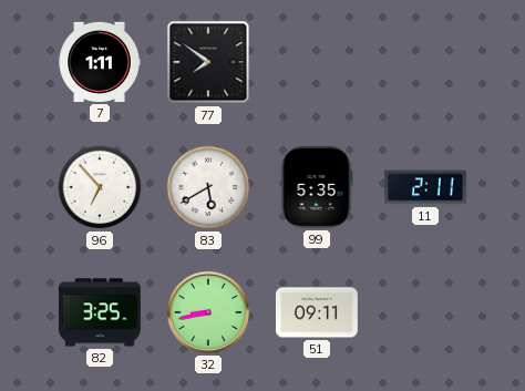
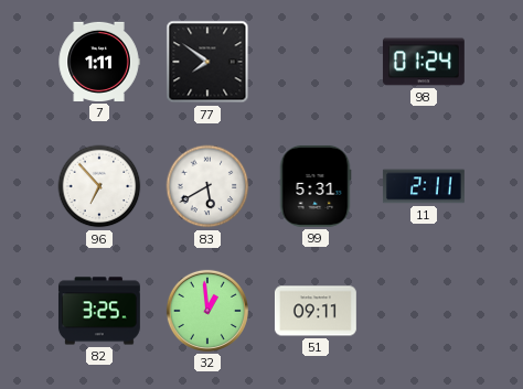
98: none -> 01:24
99: 5:35 -> 5:31
32: 8:43 -> 12:59
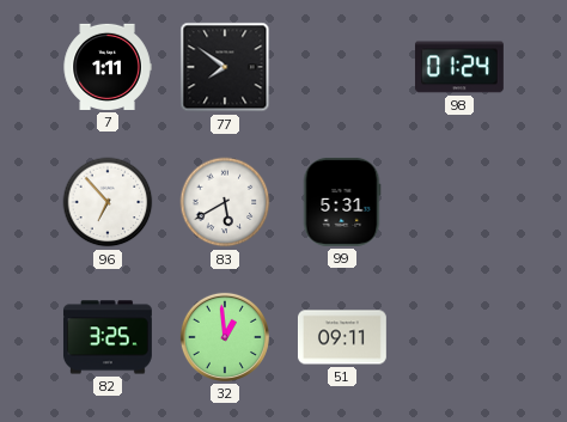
11: 2:11 -> none
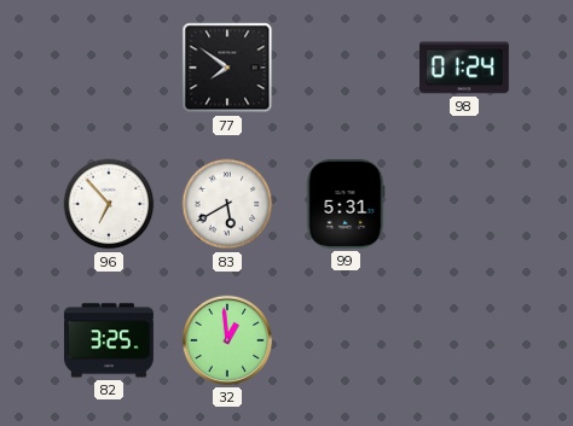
7: 1:11 -> none
51: 09:11 -> none
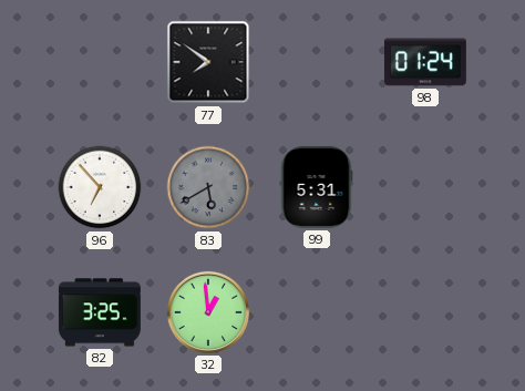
83 dial: white -> grey
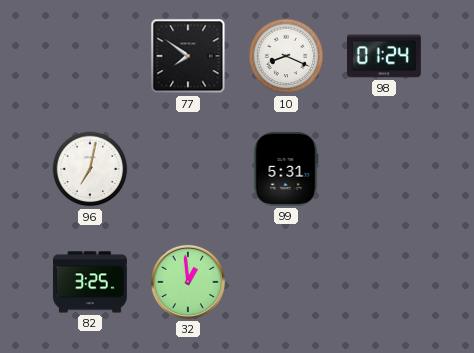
10: none -> 8:19
96: 6:53 -> 7:02
83: 5:40 -> none
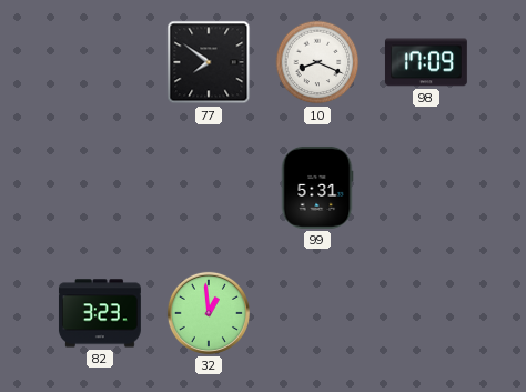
98: 01:24 -> 17:09
96: 7:02 -> none
82: 3:25 -> 3:23
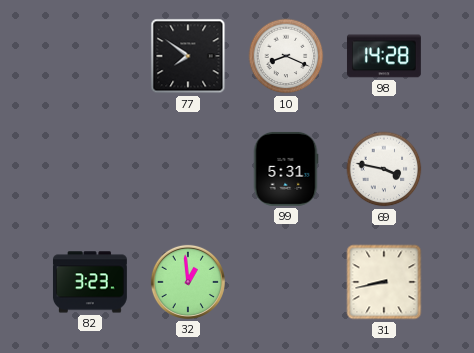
98: 17:09 -> 14:28
69: none -> 3:47
31: none -> 8:43
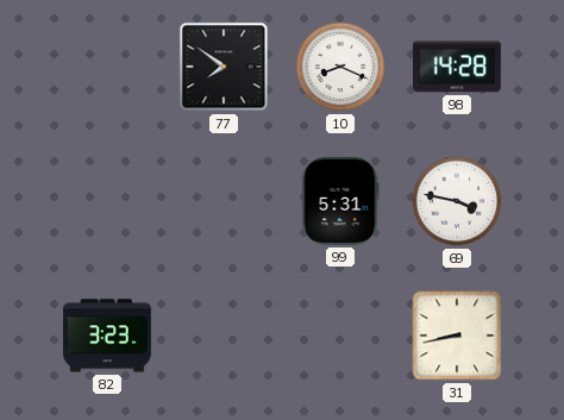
32: 12:59 -> none
